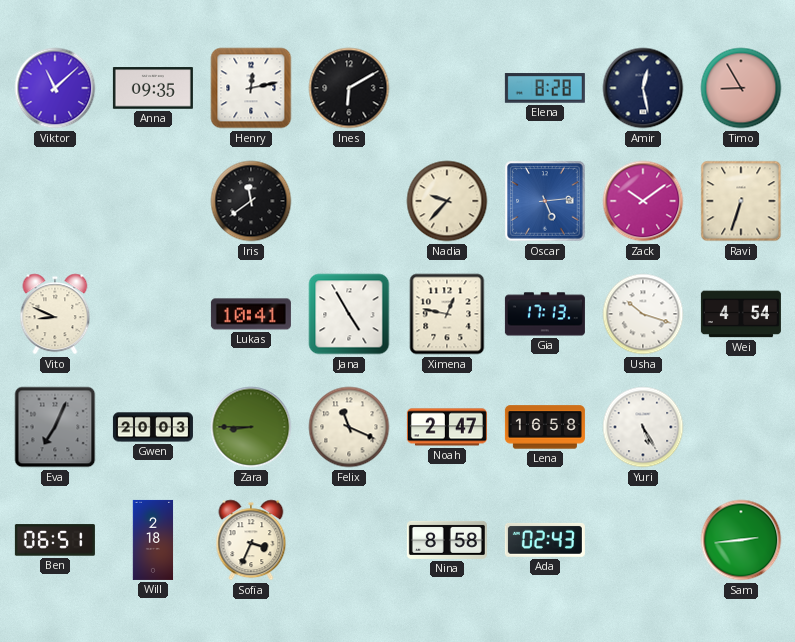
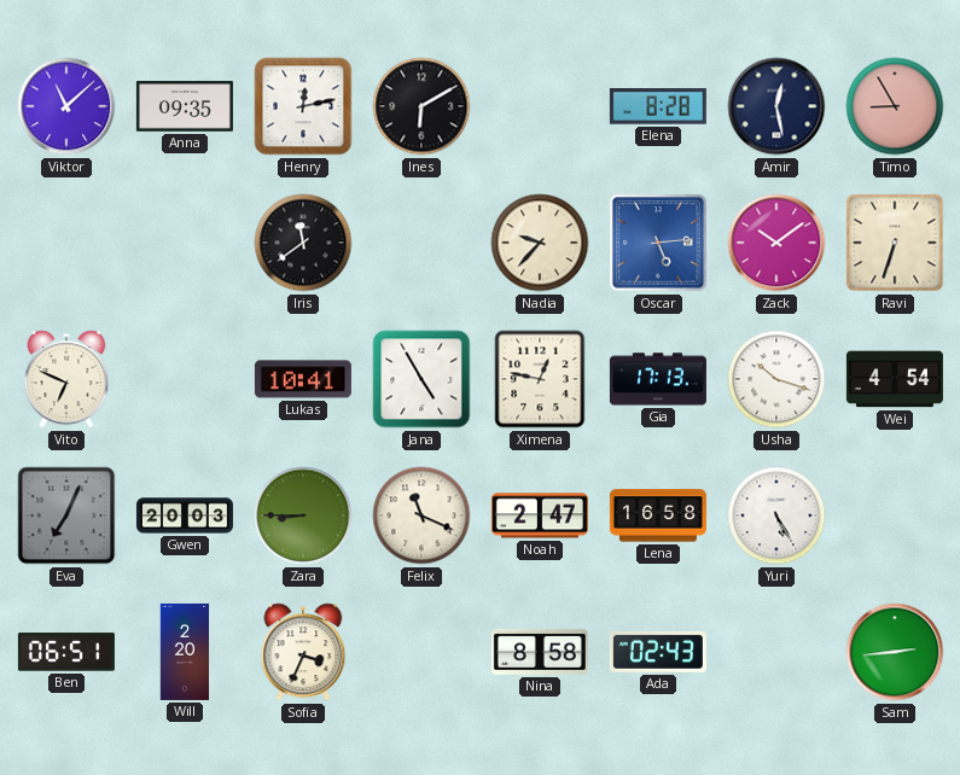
Vito: 8:49 -> 6:49
Will: 2:18 -> 2:20
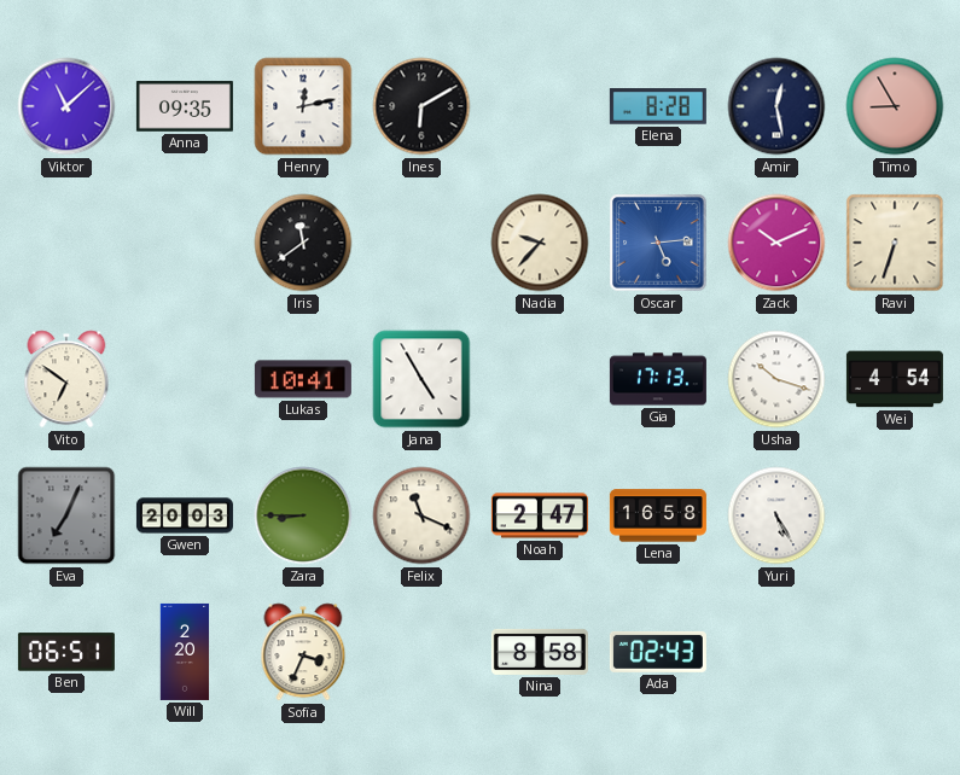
Zack: 10:09 -> 10:11
Vito: 6:49 -> 6:51
Ximena: 12:47 -> none
Sam: 2:44 -> none
